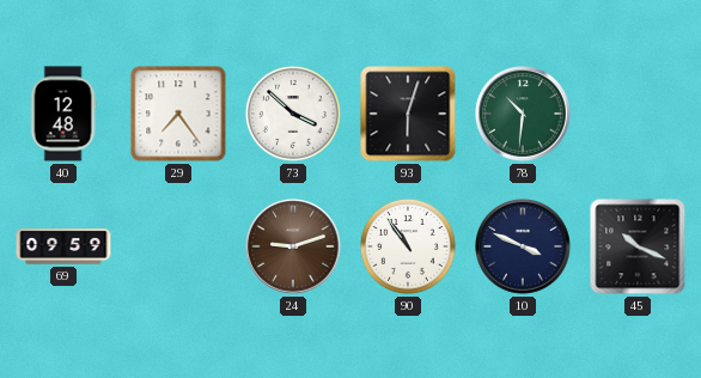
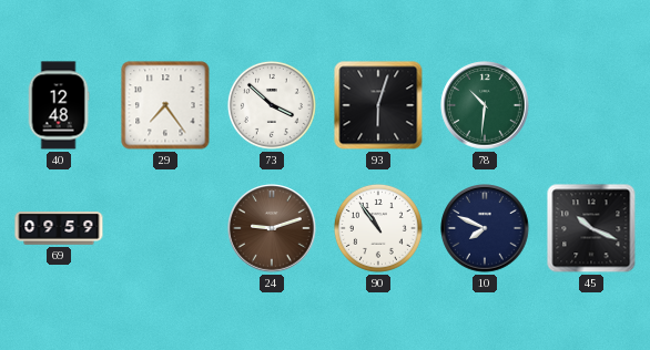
10: 3:49 -> 7:49
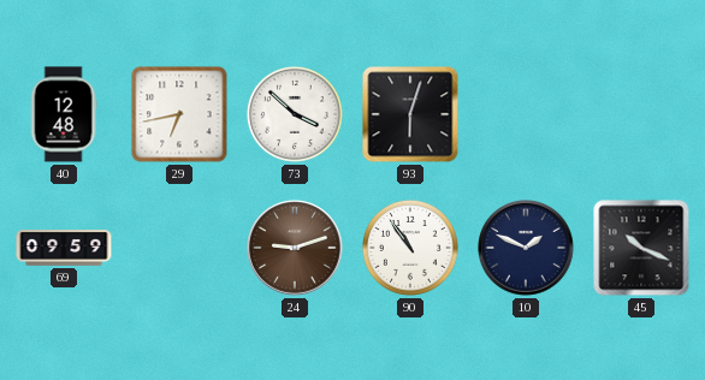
29: 7:24 -> 6:43
78: 10:31 -> none
10: 7:49 -> 1:49
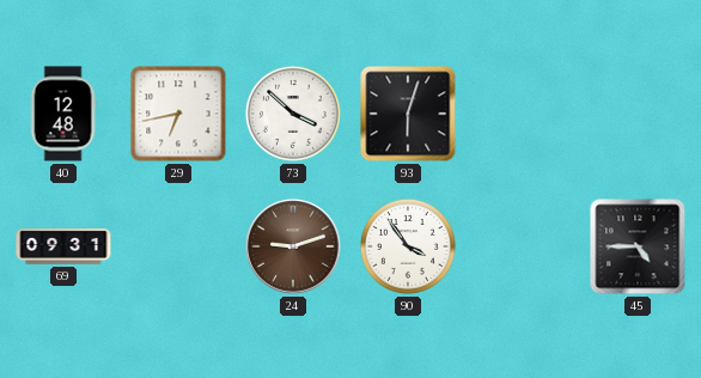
69: 09:59 -> 09:31
90: 10:54 -> 3:54
10: 1:49 -> none
45: 10:19 -> 4:45
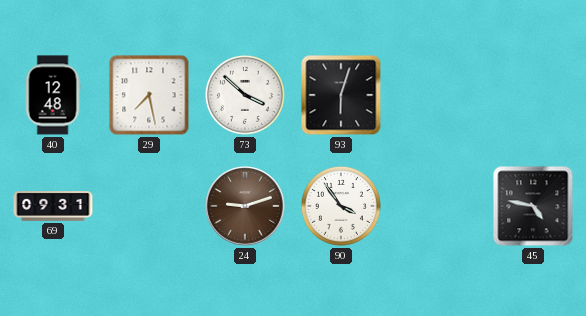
29: 6:43 -> 7:28
45: 4:45 -> 4:47
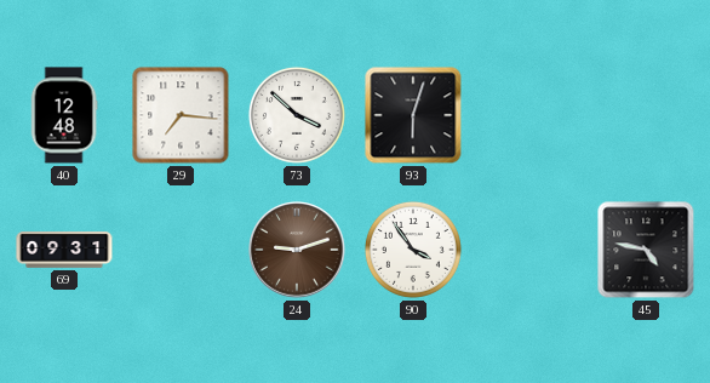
29: 7:28 -> 7:16
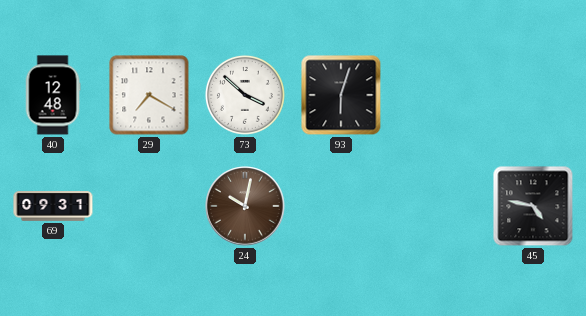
29: 7:16 -> 7:20
24: 9:12 -> 10:02
90: 3:54 -> none
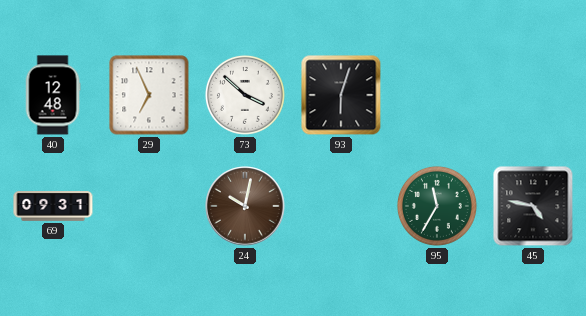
29: 7:20 -> 6:56
95: none -> 11:35
